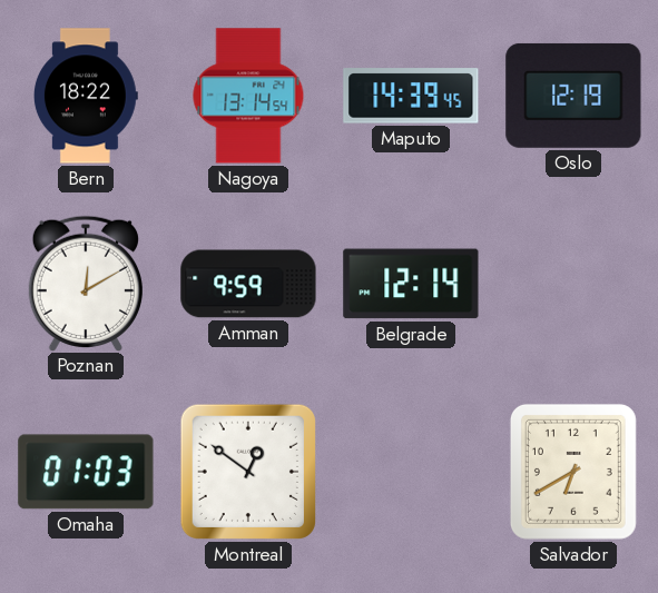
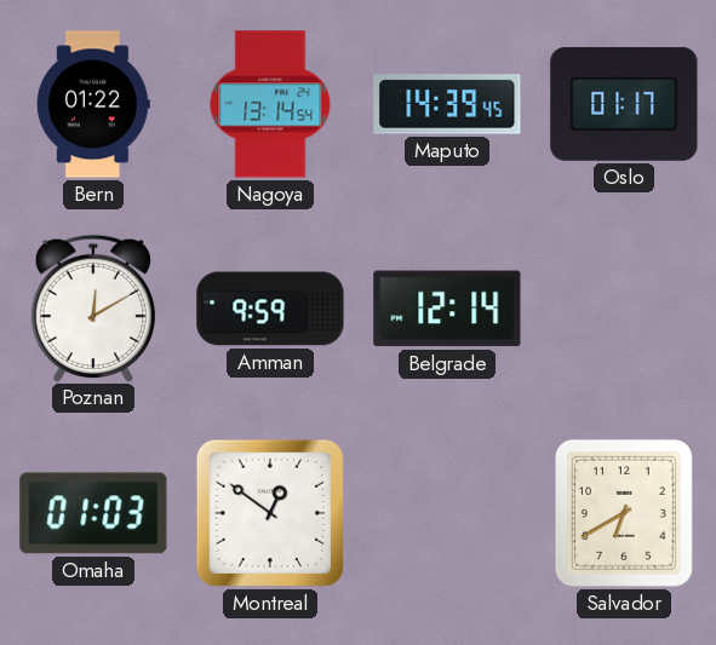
Bern: 18:22 -> 01:22
Oslo: 12:19 -> 01:17
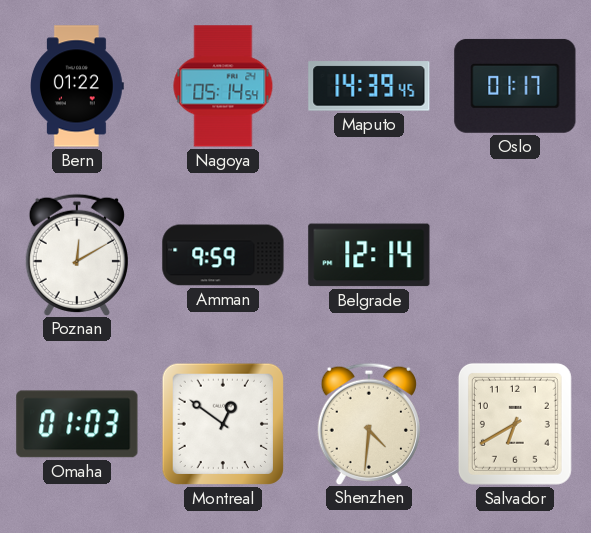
Nagoya: 13:14 -> 05:14
Shenzhen: none -> 4:31
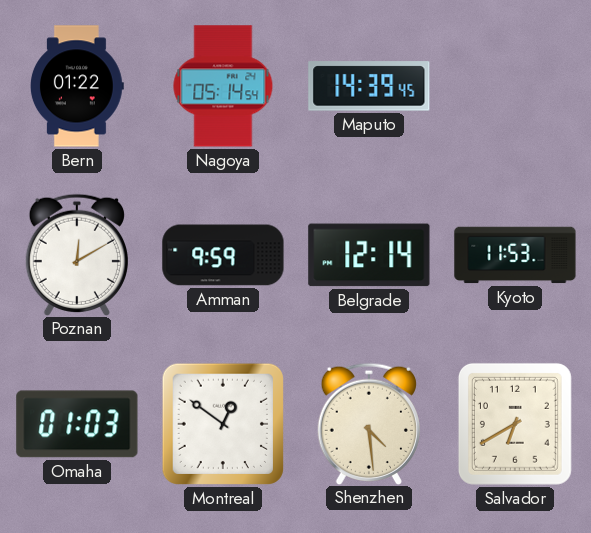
Oslo: 01:17 -> none
Kyoto: none -> 11:53
Shenzhen: 4:31 -> 4:29
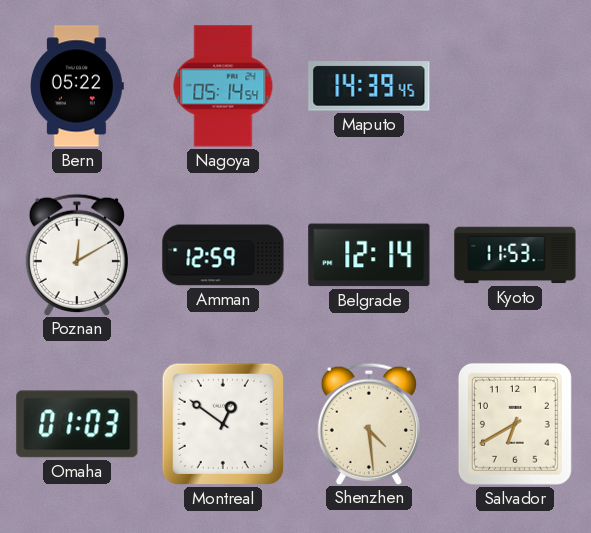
Bern: 01:22 -> 05:22
Amman: 9:59 -> 12:59
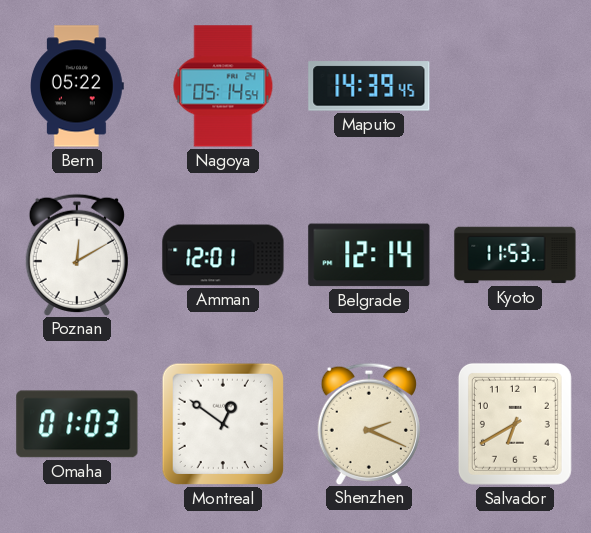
Amman: 12:59 -> 12:01
Shenzhen: 4:29 -> 2:19
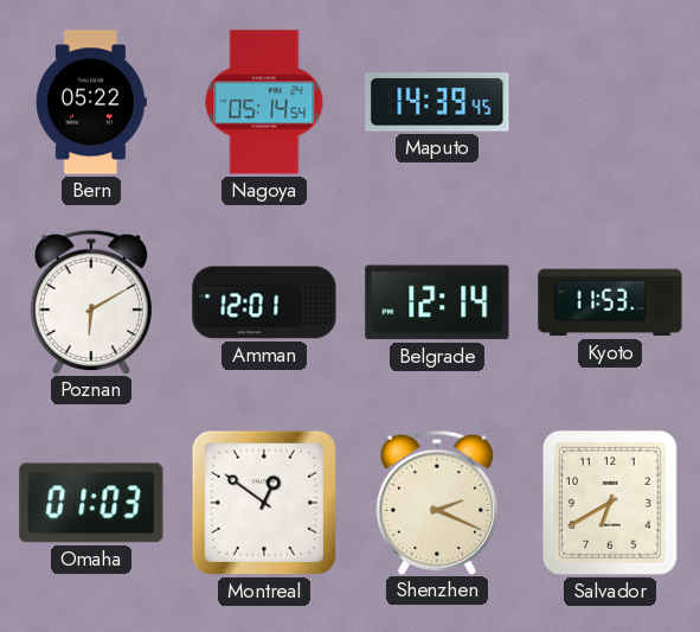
Poznan: 12:10 -> 6:10
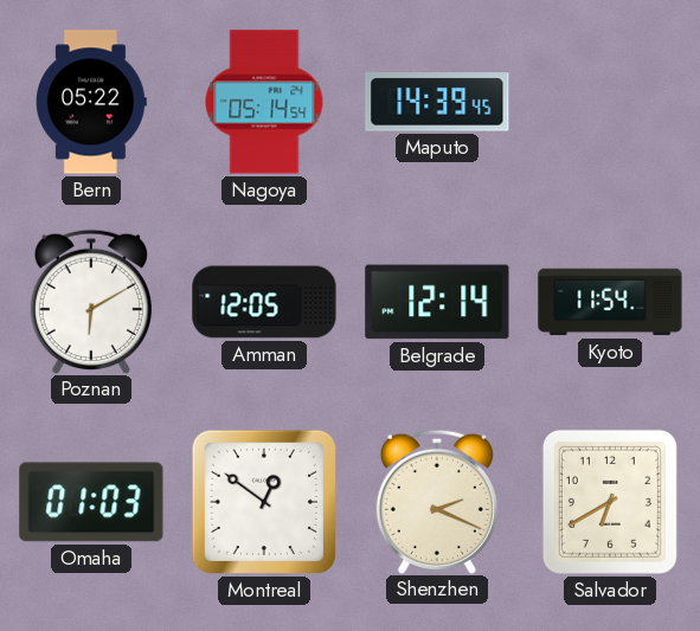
Amman: 12:01 -> 12:05
Kyoto: 11:53 -> 11:54
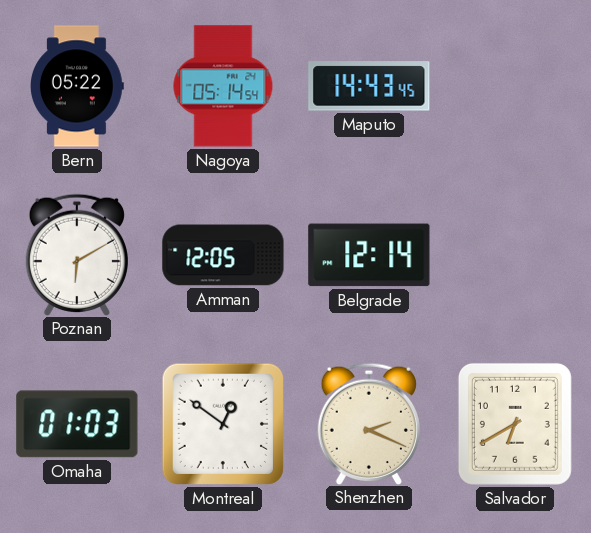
Maputo: 14:39 -> 14:43
Kyoto: 11:54 -> none
